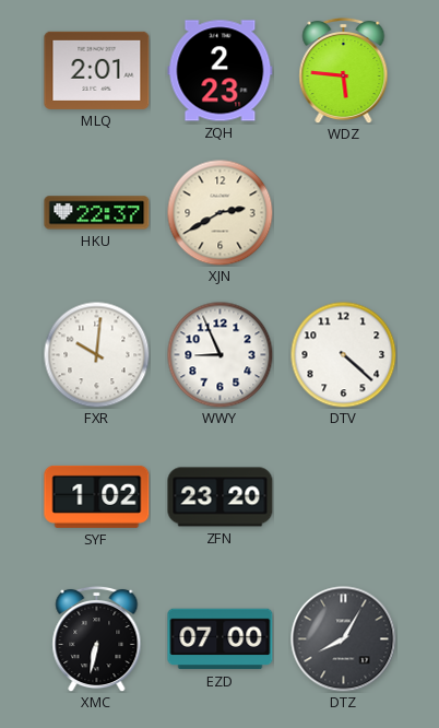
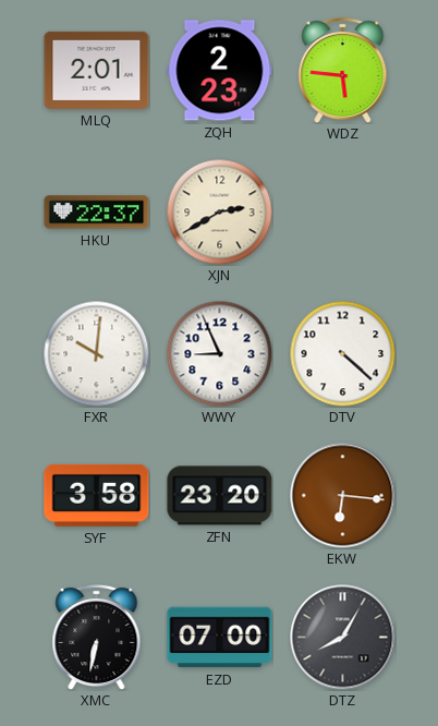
SYF: 1:02 -> 3:58
EKW: none -> 6:16
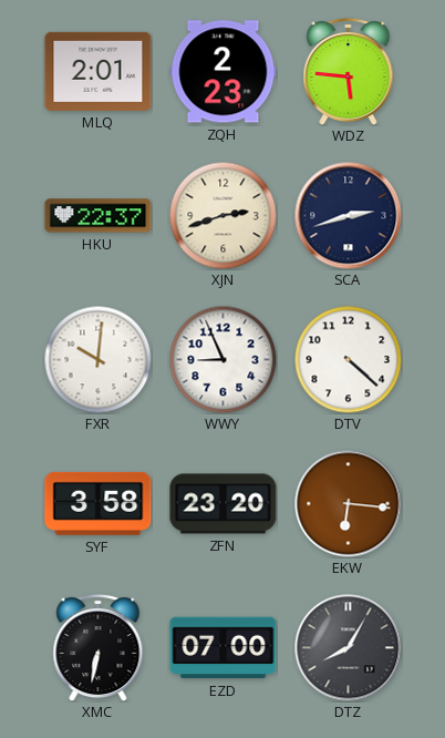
XJN: 2:40 -> 2:42
SCA: none -> 2:42
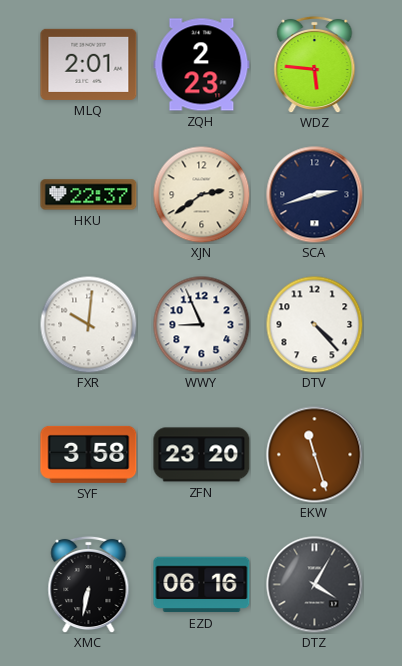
XJN: 2:42 -> 2:39
DTV: 4:22 -> 4:23
EKW: 6:16 -> 11:27
EZD: 07:00 -> 06:16
DTZ: 8:05 -> 4:05
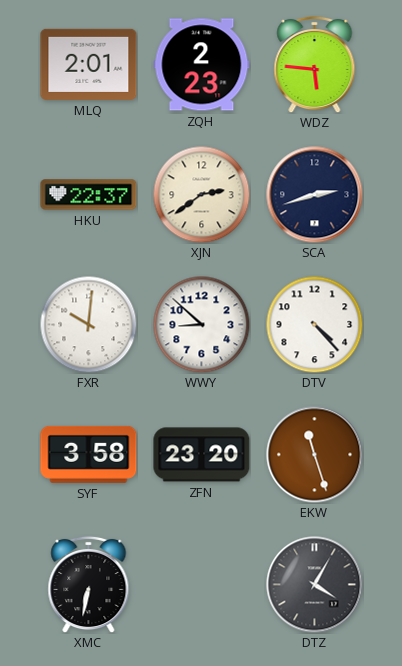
WWY: 8:56 -> 8:52
EZD: 06:16 -> none
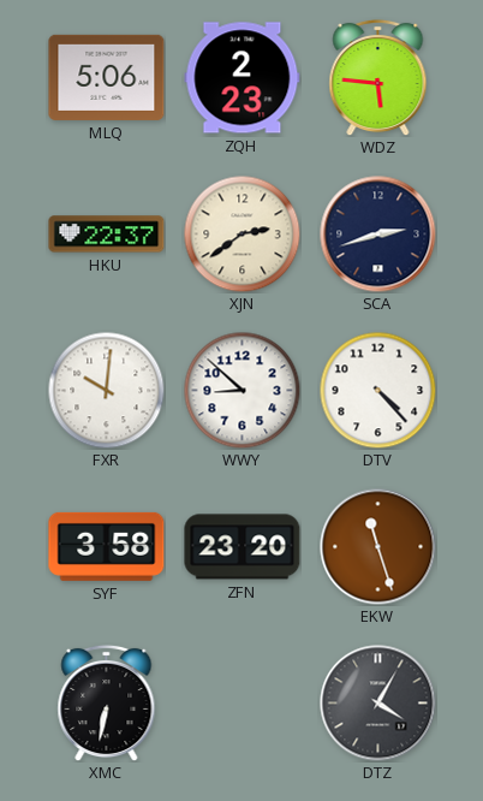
MLQ: 2:01 -> 5:06
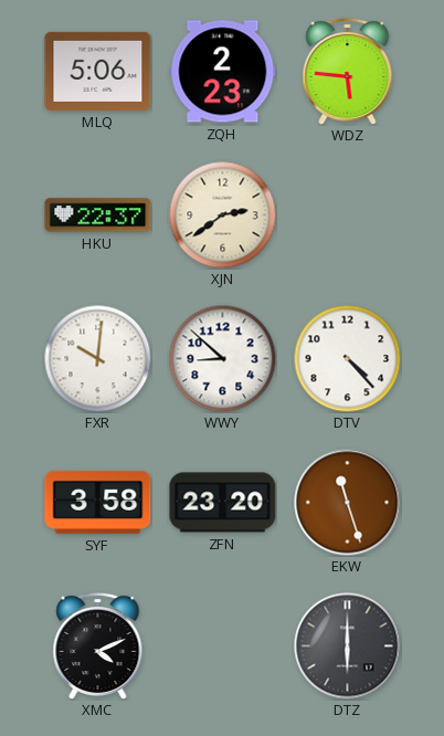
SCA: 2:42 -> none
XMC: 6:32 -> 4:11
DTZ: 4:05 -> 6:00
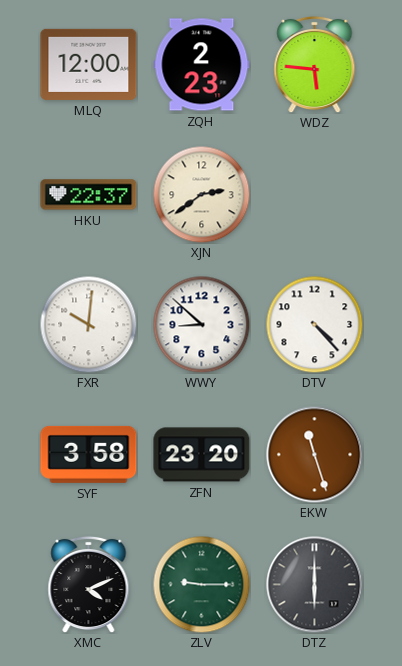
MLQ: 5:06 -> 12:00
ZLV: none -> 9:15
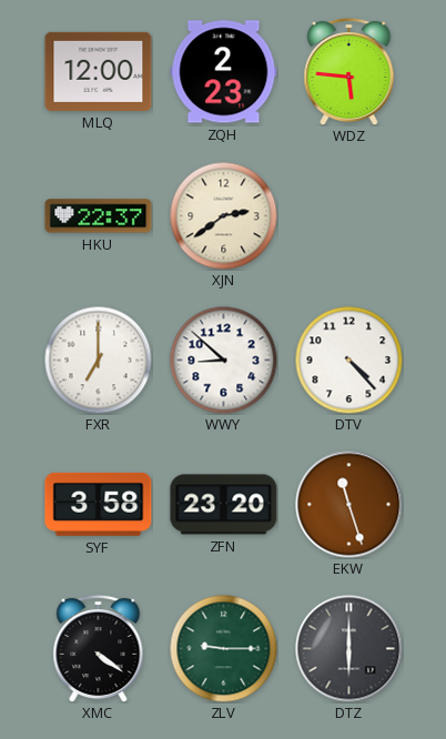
FXR: 10:01 -> 7:00
XMC: 4:11 -> 4:21
